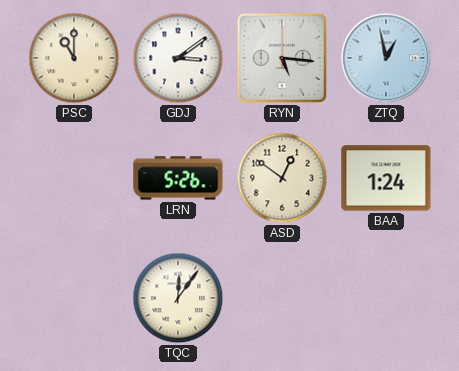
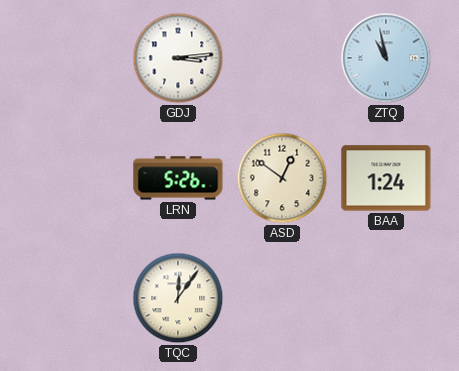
PSC: 11:00 -> none
GDJ: 3:09 -> 3:14
RYN: 5:16 -> none
ZTQ: 12:58 -> 10:58
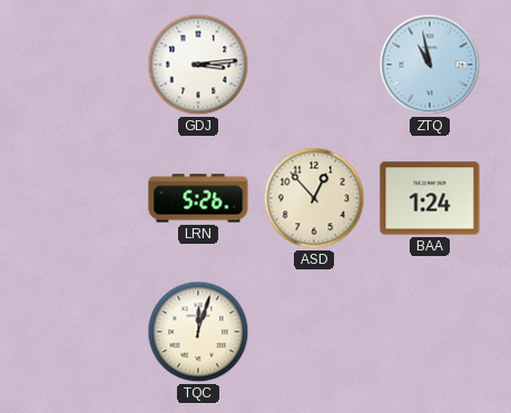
ASD: 12:51 -> 12:53
TQC: 12:06 -> 12:03
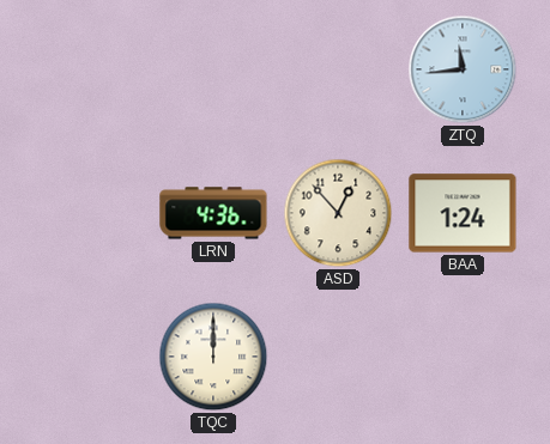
GDJ: 3:14 -> none
ZTQ: 10:58 -> 11:44
LRN: 5:26 -> 4:36
TQC: 12:03 -> 12:00
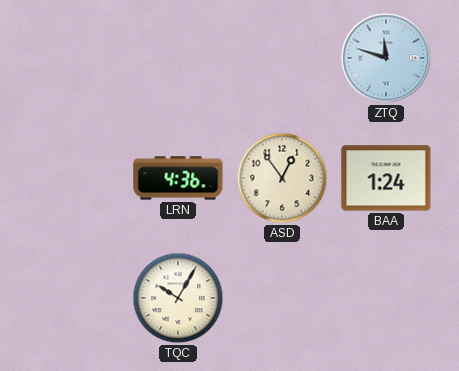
ZTQ: 11:44 -> 11:48
ASD: 12:53 -> 12:54
TQC: 12:00 -> 10:05
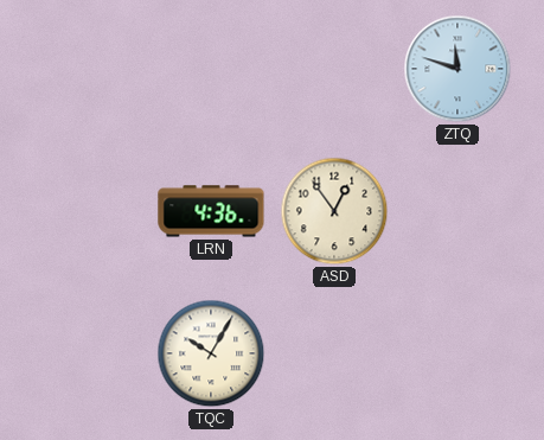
BAA: 1:24 -> none
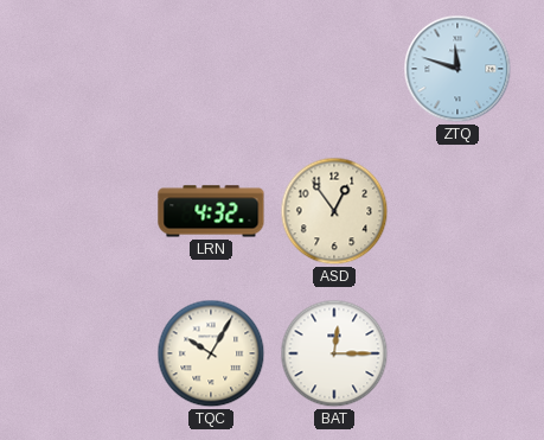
LRN: 4:36 -> 4:32
BAT: none -> 12:15
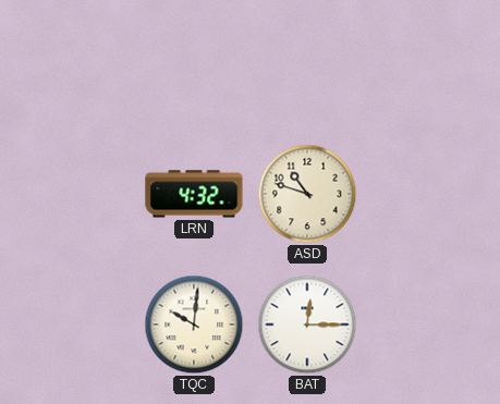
ZTQ: 11:48 -> none
ASD: 12:54 -> 10:48
TQC: 10:05 -> 10:01
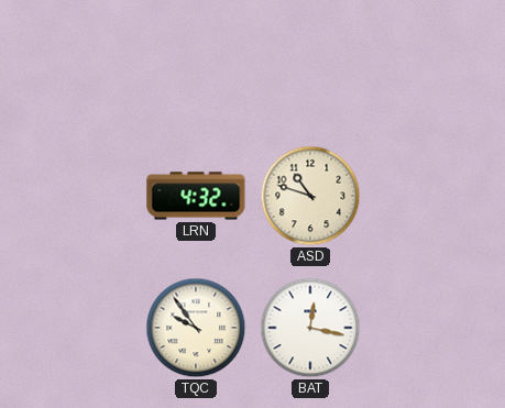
TQC: 10:01 -> 9:54
BAT: 12:15 -> 12:17
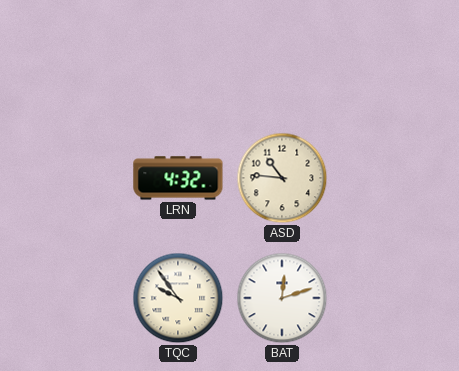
ASD: 10:48 -> 10:46
BAT: 12:17 -> 12:12
